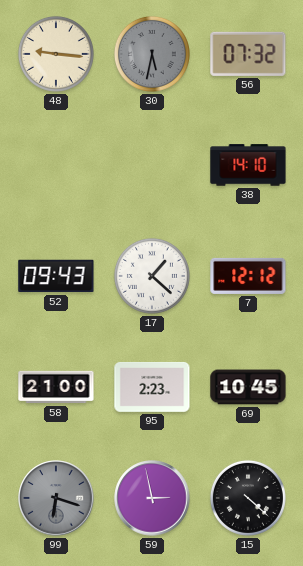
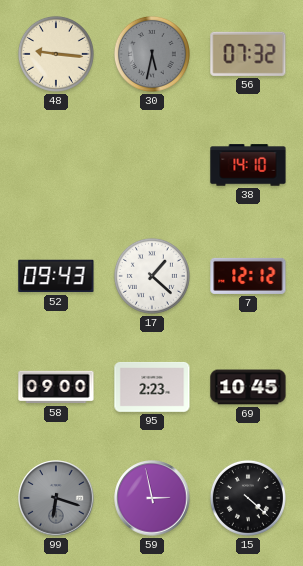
58: 21:00 -> 09:00
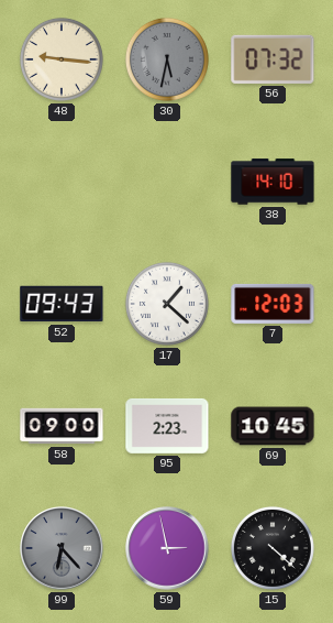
7: 12:12 -> 12:03
99: 6:18 -> 6:23
